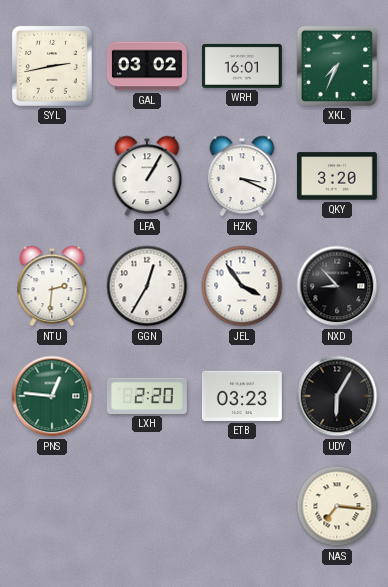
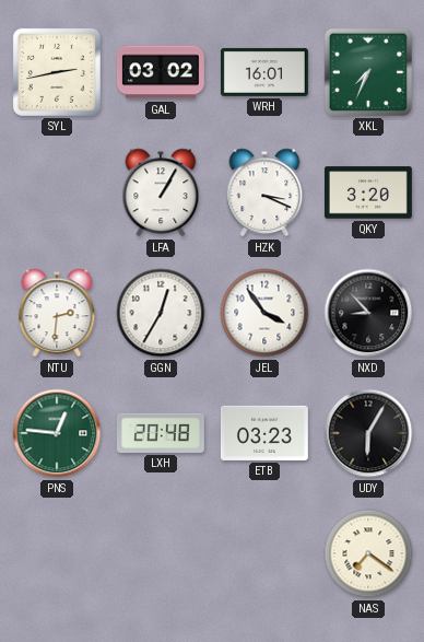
LXH: 2:20 -> 20:48
NAS: 7:16 -> 7:21
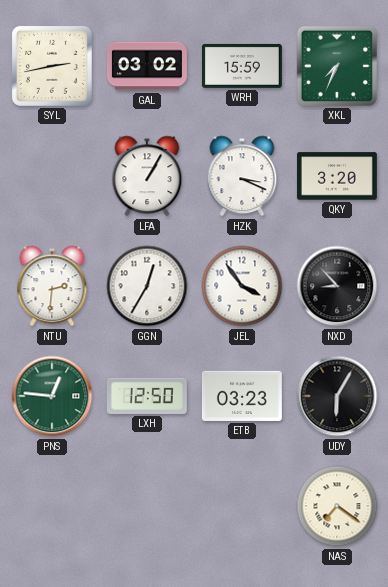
WRH: 16:01 -> 15:59
LXH: 20:48 -> 12:50
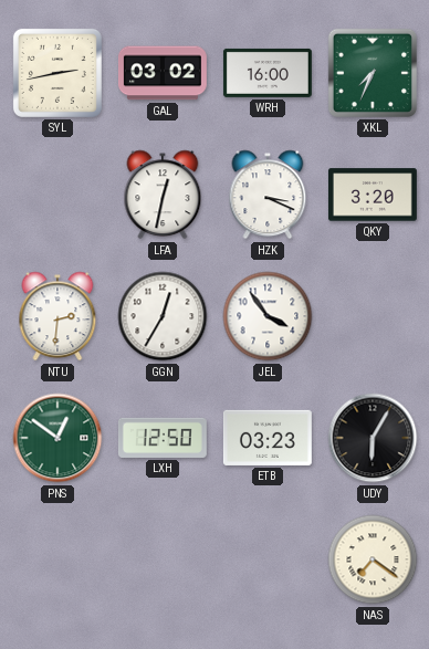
WRH: 15:59 -> 16:00
LFA: 1:05 -> 12:32
NXD: 8:53 -> none
PNS: 12:46 -> 12:51
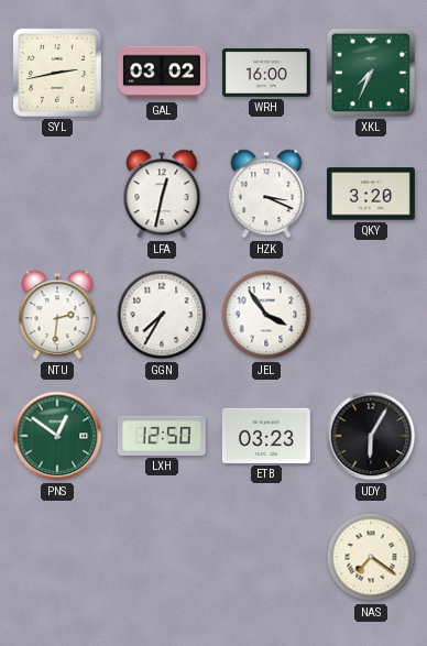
GGN: 12:35 -> 7:35
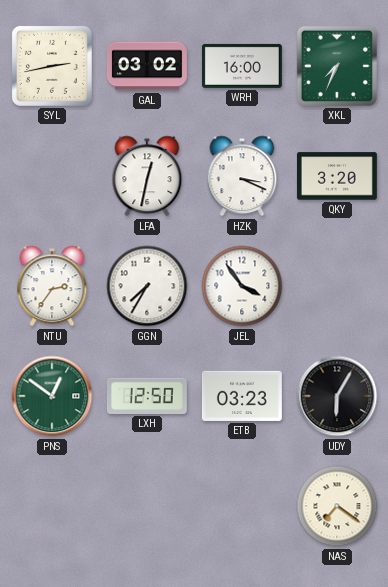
NTU: 2:31 -> 2:36
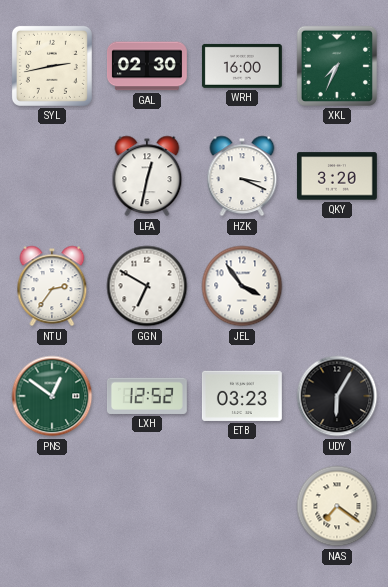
GAL: 03:02 -> 02:30
GGN: 7:35 -> 6:50
LXH: 12:50 -> 12:52
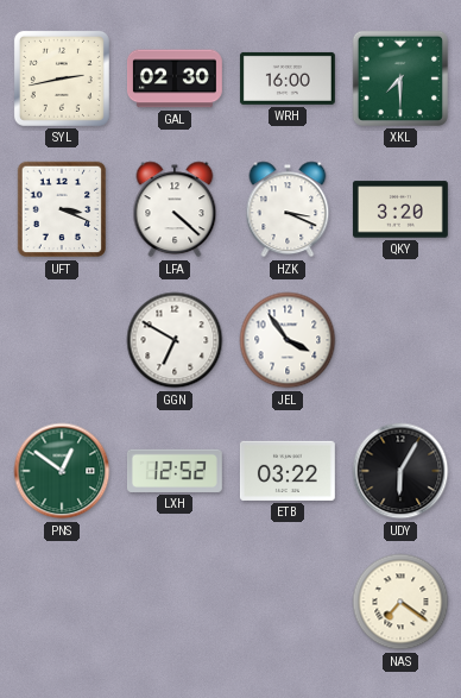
XKL: 7:34 -> 7:30
UFT: none -> 3:19
LFA: 12:32 -> 4:22
NTU: 2:36 -> none
ETB: 03:23 -> 03:22
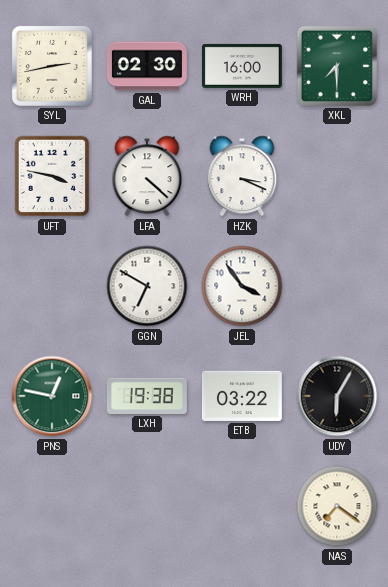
UFT: 3:19 -> 3:47
QKY: 3:20 -> none
PNS: 12:51 -> 12:47
LXH: 12:52 -> 19:38
